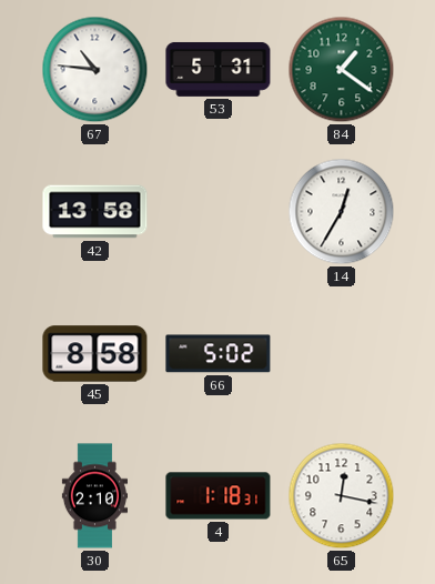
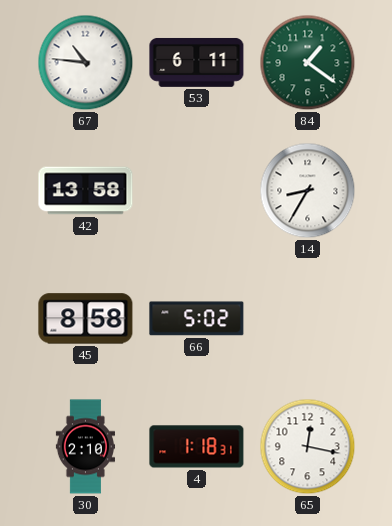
53: 5:31 -> 6:11
14: 12:35 -> 8:35
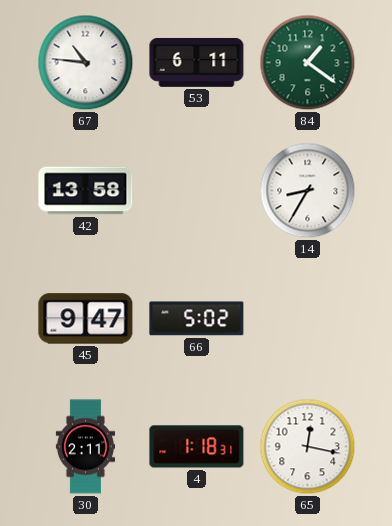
45: 8:58 -> 9:47
30: 2:10 -> 2:11
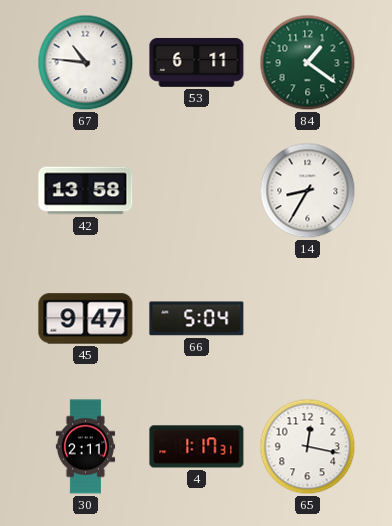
66: 5:02 -> 5:04
4: 1:18 -> 1:17
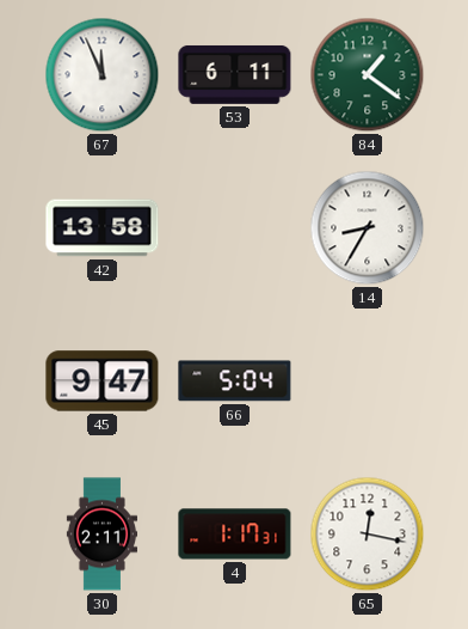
67: 10:46 -> 11:56
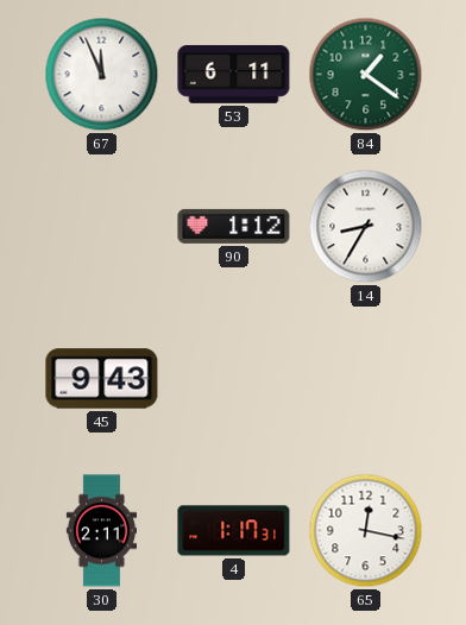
42: 13:58 -> none
90: none -> 1:12
45: 9:47 -> 9:43
66: 5:04 -> none
